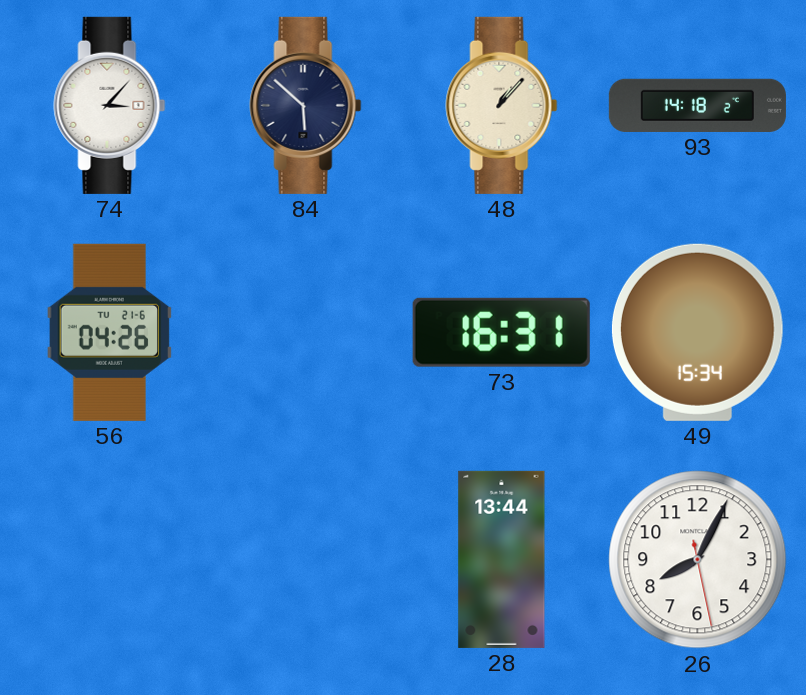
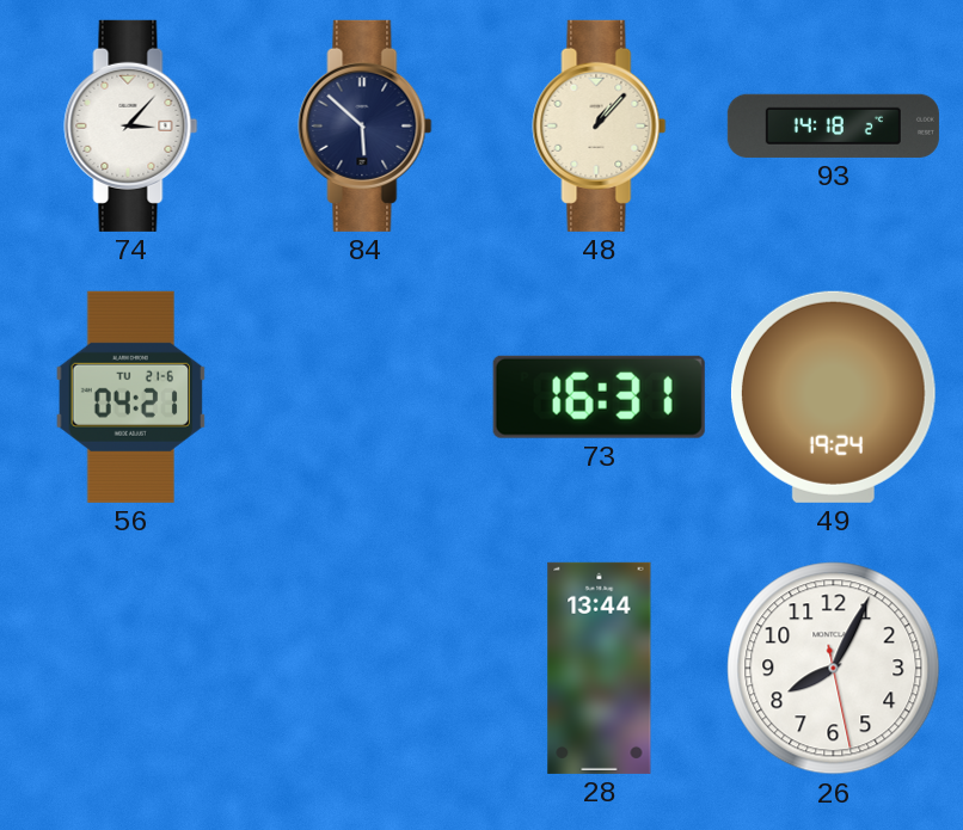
56: 04:26 -> 04:21
49: 15:34 -> 19:24
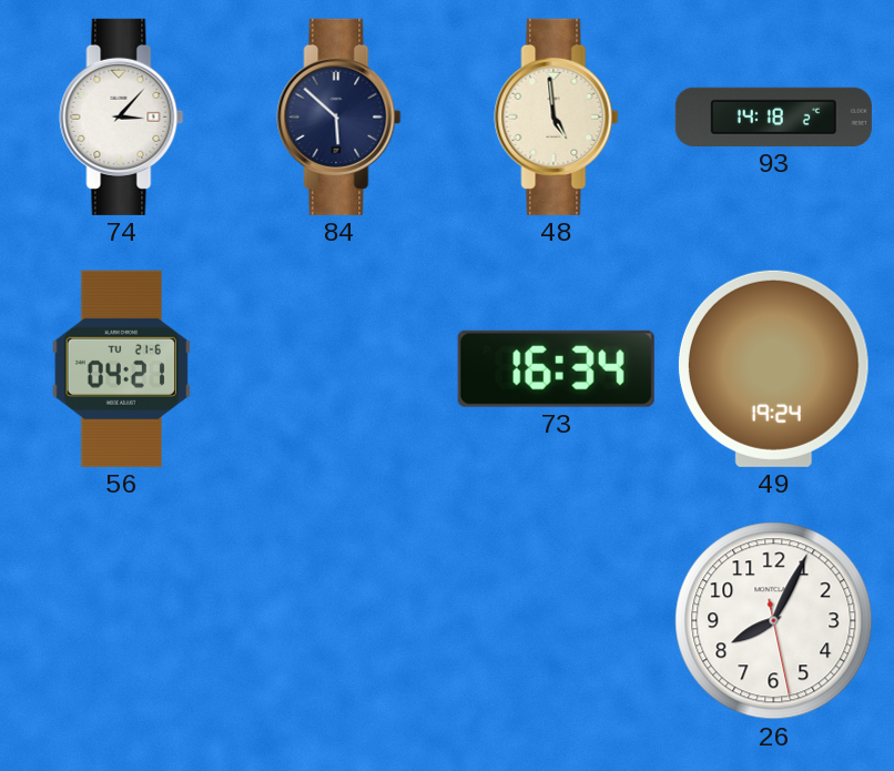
48: 1:07 -> 4:59
73: 16:31 -> 16:34
28: 13:44 -> none
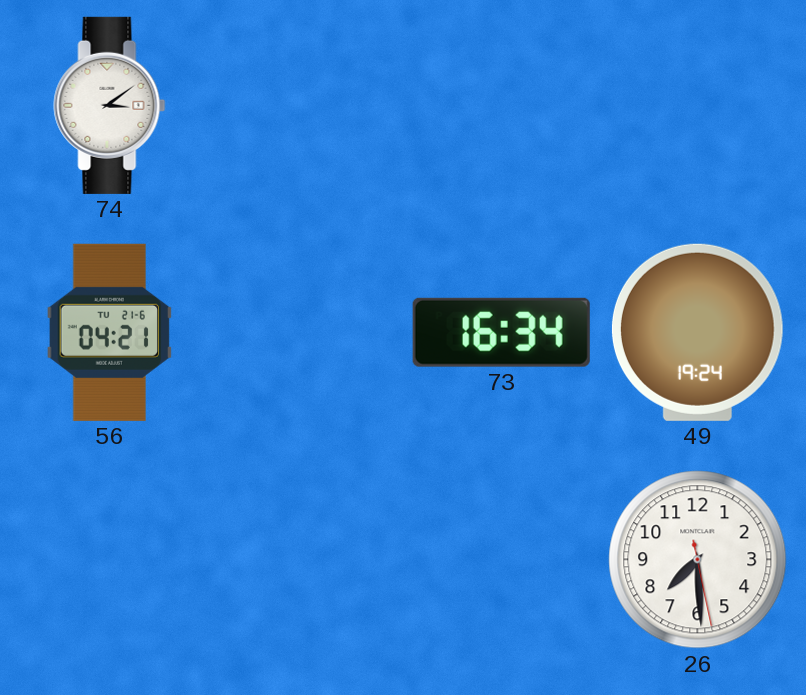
74: 3:07 -> 3:09
84: 5:52 -> none
48: 4:59 -> none
93: 14:18 -> none
26: 8:04 -> 7:29
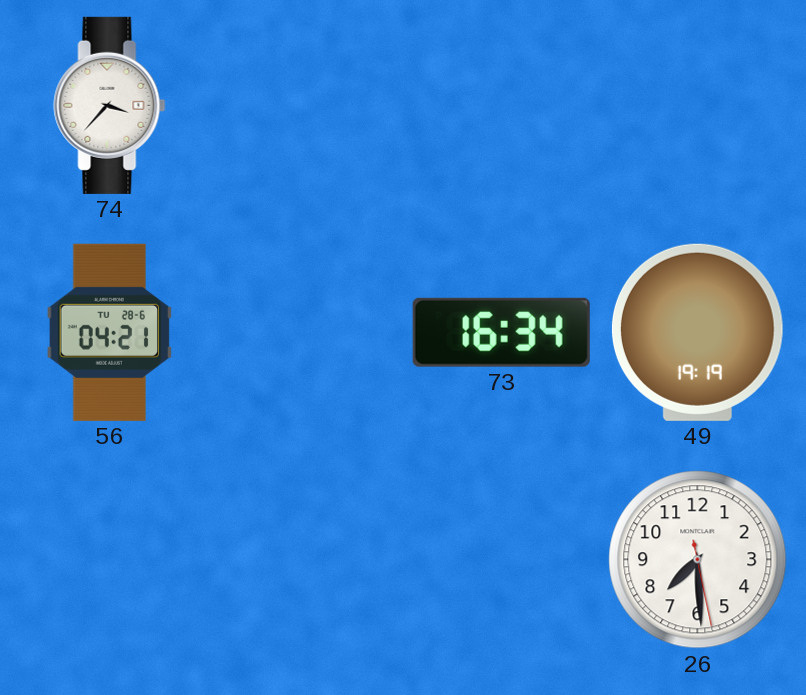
74: 3:09 -> 3:37
56 date: TU 21-6 -> TU 28-6
49: 19:24 -> 19:19
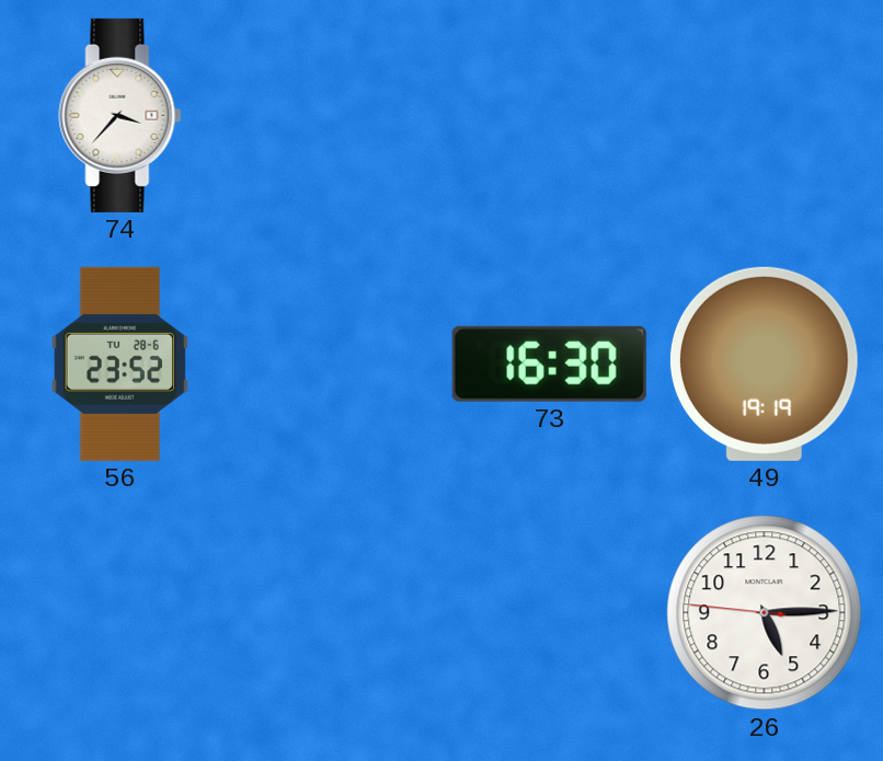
56: 04:21 -> 23:52
73: 16:34 -> 16:30
26: 7:29 -> 5:14
